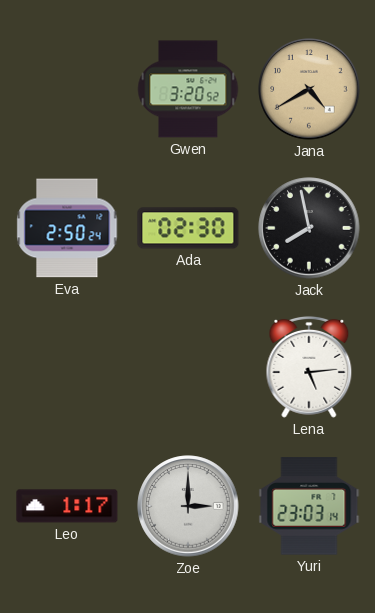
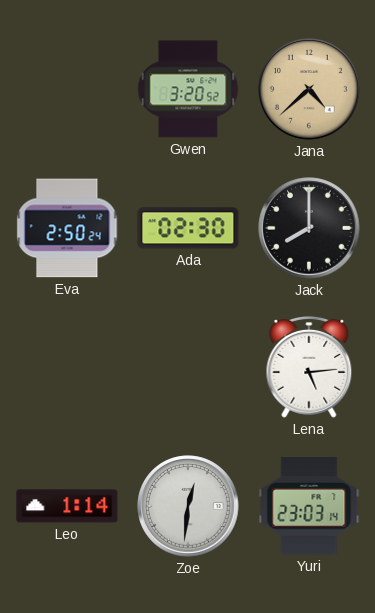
Jana: 4:40 -> 4:38
Jack: 7:58 -> 8:00
Leo: 1:17 -> 1:14
Zoe: 3:00 -> 12:31
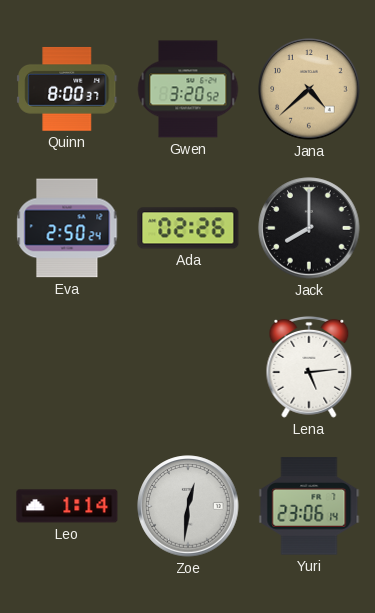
Quinn: none -> 8:00
Ada: 02:30 -> 02:26
Yuri: 23:03 -> 23:06
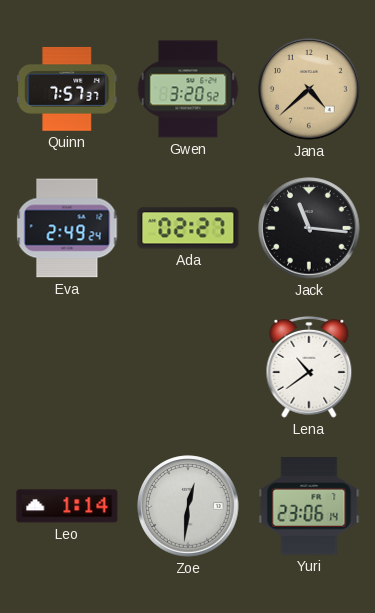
Quinn: 8:00 -> 7:57
Eva: 2:50 -> 2:49
Ada: 02:26 -> 02:27
Jack: 8:00 -> 11:16
Lena: 5:14 -> 10:39
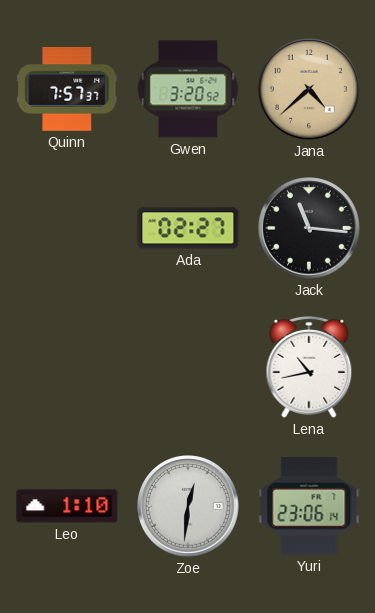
Eva: 2:49 -> none
Lena: 10:39 -> 10:43
Leo: 1:14 -> 1:10
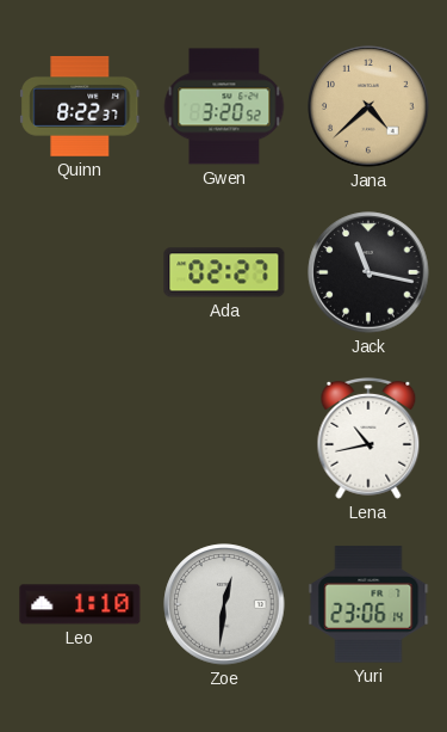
Quinn: 7:57 -> 8:22
Jack: 11:16 -> 11:17
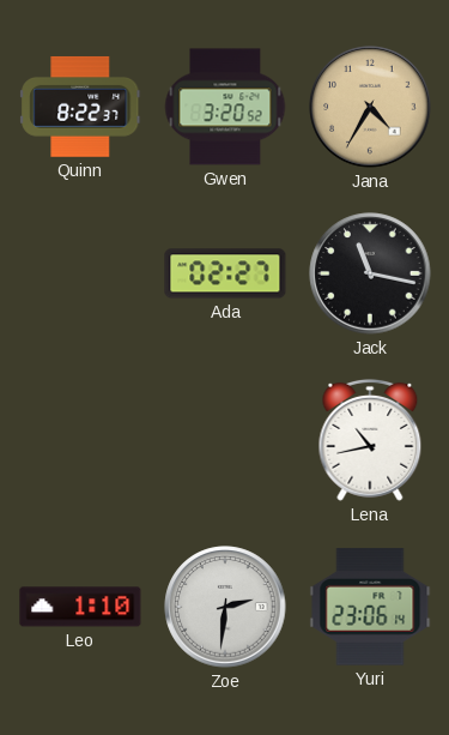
Jana: 4:38 -> 4:35
Zoe: 12:31 -> 2:31
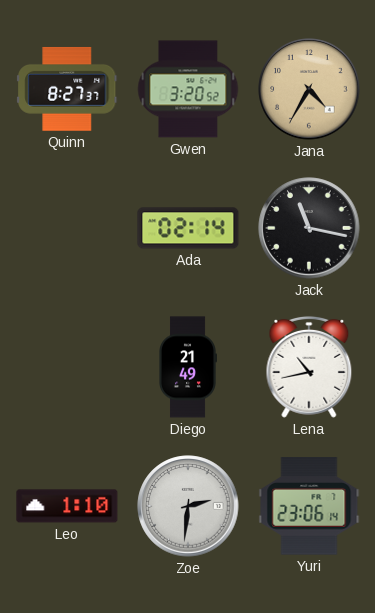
Quinn: 8:22 -> 8:27
Ada: 02:27 -> 02:14
Diego: none -> 21:49
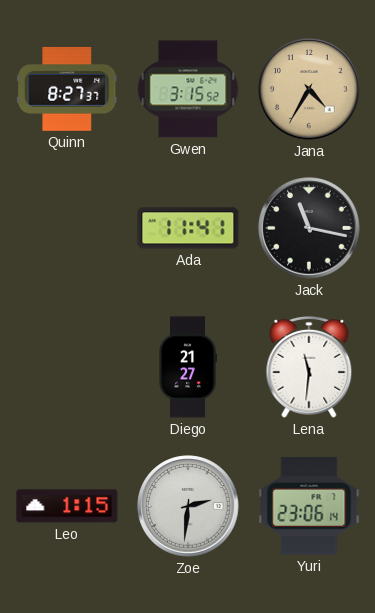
Gwen: 3:20 -> 3:15
Ada: 02:14 -> 11:41
Diego: 21:49 -> 21:27
Lena: 10:43 -> 11:31
Leo: 1:10 -> 1:15
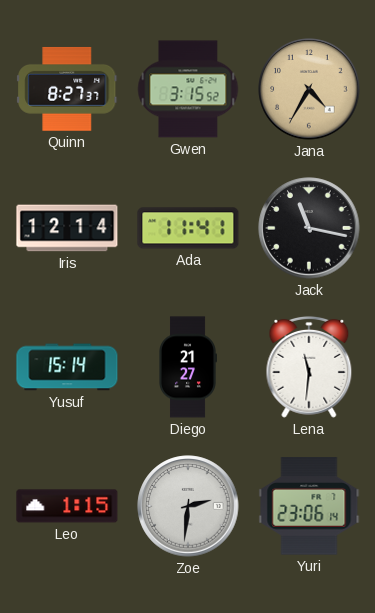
Iris: none -> 12:14
Yusuf: none -> 15:14
